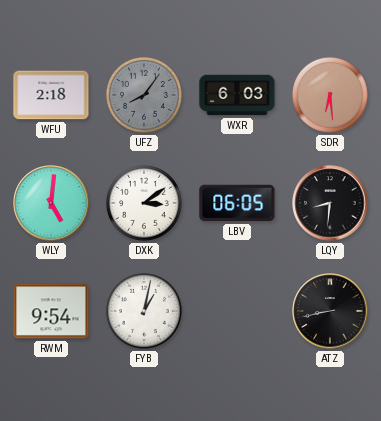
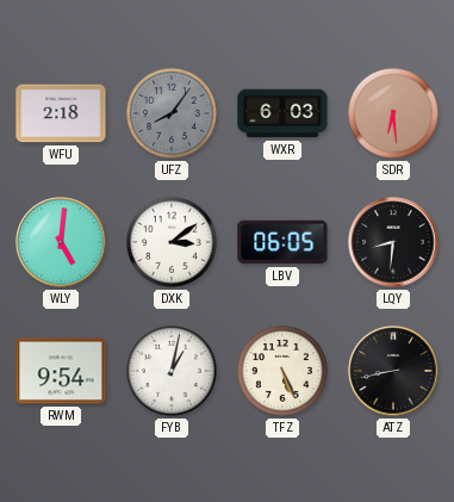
TFZ: none -> 5:26
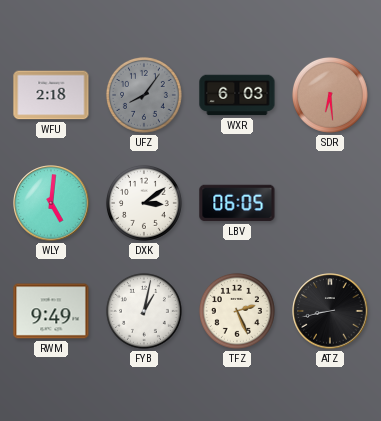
LQY: 8:31 -> none
RWM: 9:54 -> 9:49
TFZ: 5:26 -> 2:26
